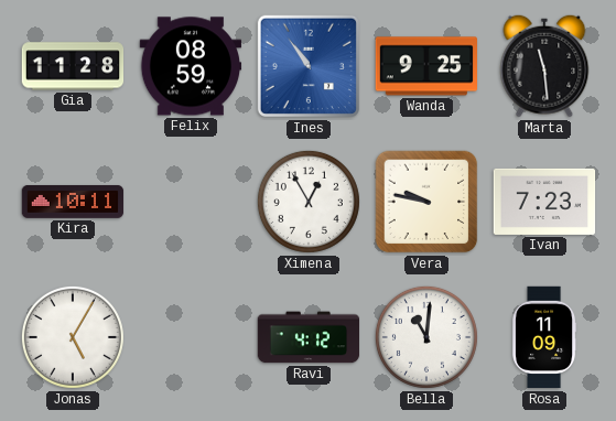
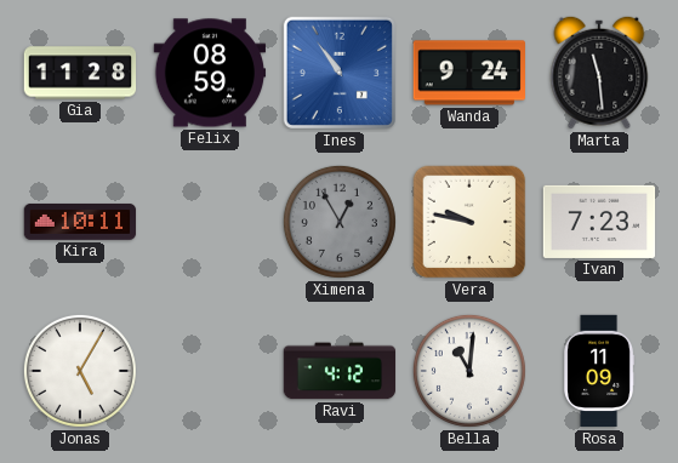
Wanda: 9:25 -> 9:24
Ximena dial: white -> grey
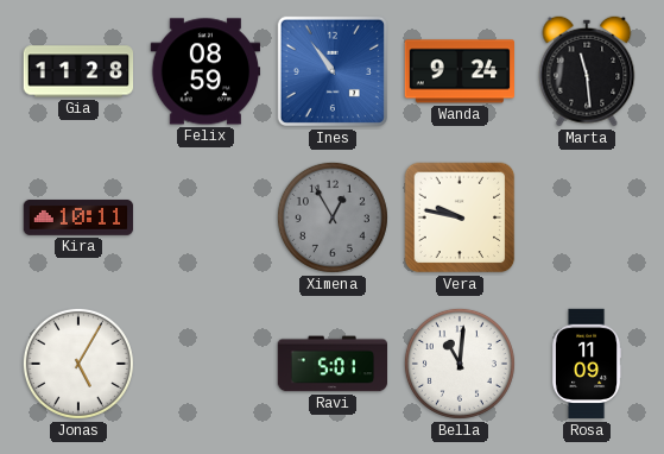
Ivan: 7:23 -> none
Ravi: 4:12 -> 5:01
